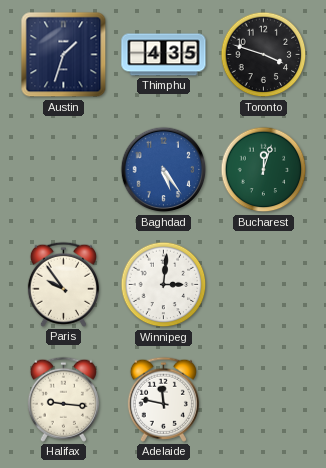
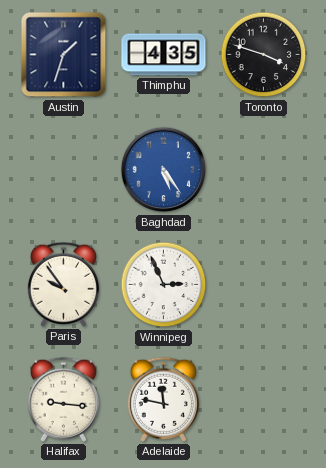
Bucharest: 12:03 -> none
Winnipeg: 3:01 -> 2:56
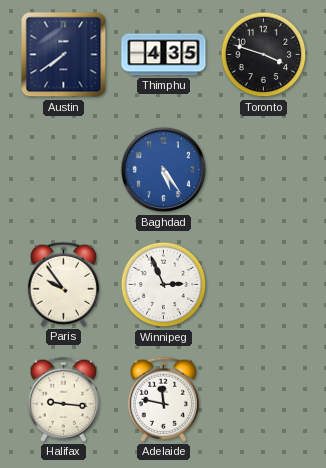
Austin: 1:33 -> 7:39
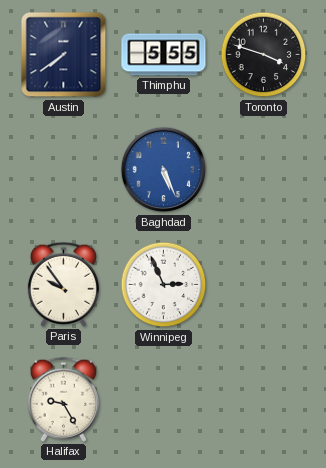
Thimphu: 4:35 -> 5:55
Baghdad: 5:24 -> 5:26
Halifax: 9:16 -> 9:25
Adelaide: 11:47 -> none
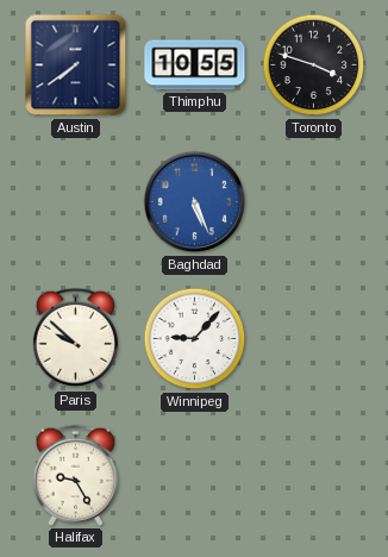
Thimphu: 5:55 -> 10:55
Paris: 9:54 -> 9:52
Winnipeg: 2:56 -> 9:07
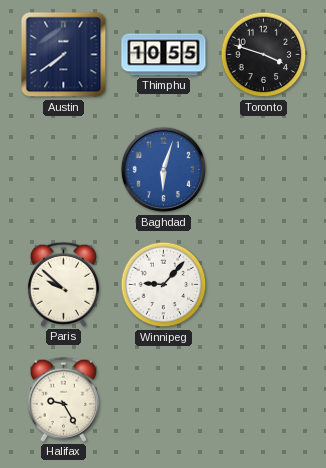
Baghdad: 5:26 -> 6:03
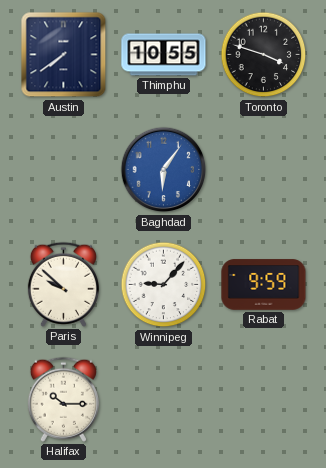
Baghdad: 6:03 -> 6:06
Rabat: none -> 9:59
Halifax: 9:25 -> 10:15
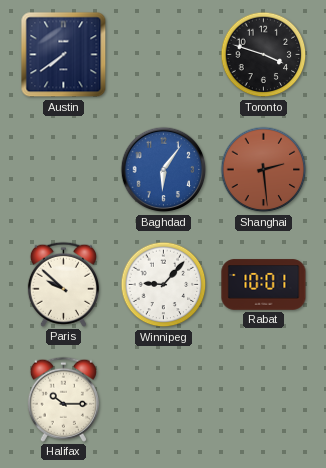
Thimphu: 10:55 -> none
Shanghai: none -> 2:29
Rabat: 9:59 -> 10:01
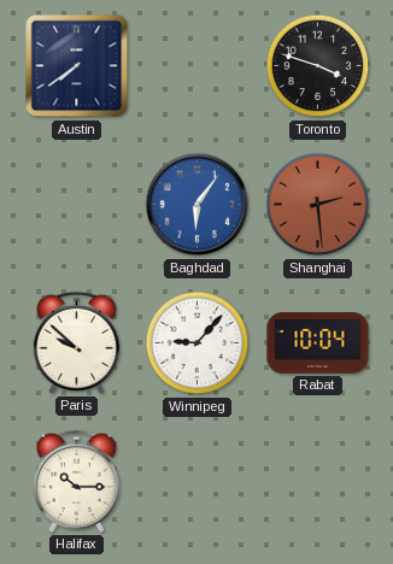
Rabat: 10:01 -> 10:04
